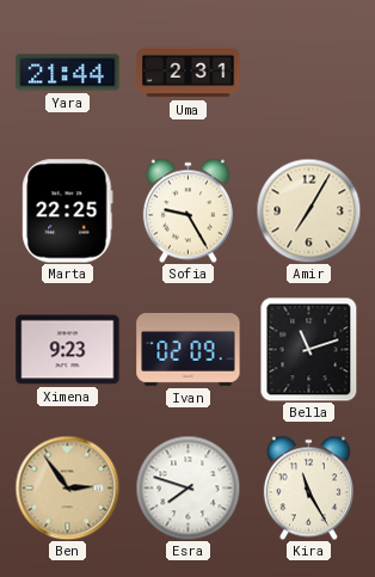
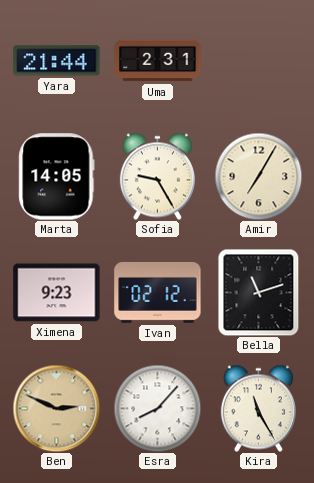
Marta: 22:25 -> 14:05
Ivan: 02:09 -> 02:12
Ben: 2:54 -> 2:49
Esra: 7:48 -> 8:07
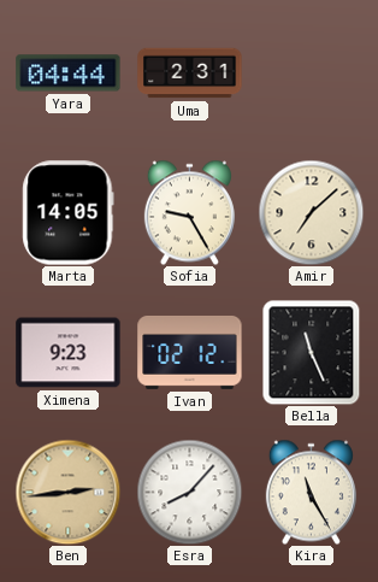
Yara: 21:44 -> 04:44
Amir: 7:05 -> 7:08
Bella: 11:12 -> 11:26
Ben: 2:49 -> 2:44
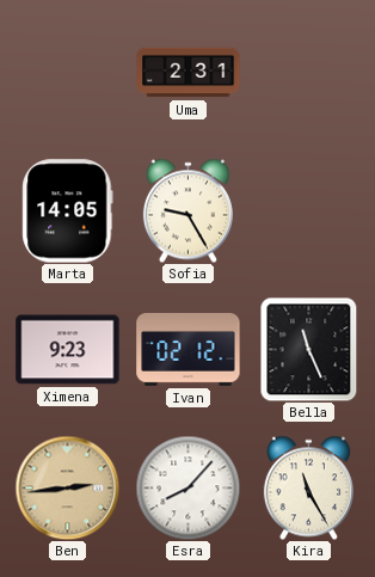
Yara: 04:44 -> none
Amir: 7:08 -> none
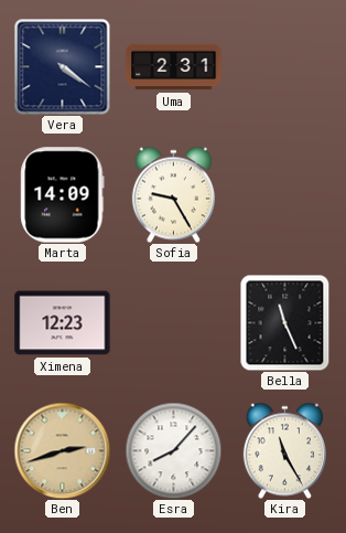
Vera: none -> 4:21
Marta: 14:05 -> 14:09
Ximena: 9:23 -> 12:23
Ivan: 02:12 -> none
Ben: 2:44 -> 2:42
